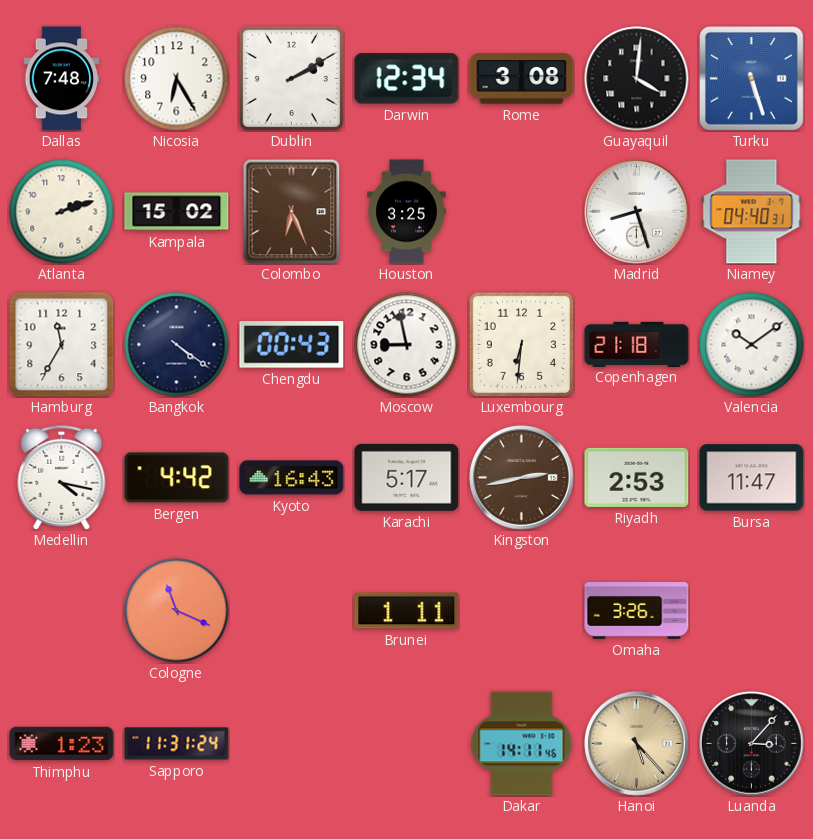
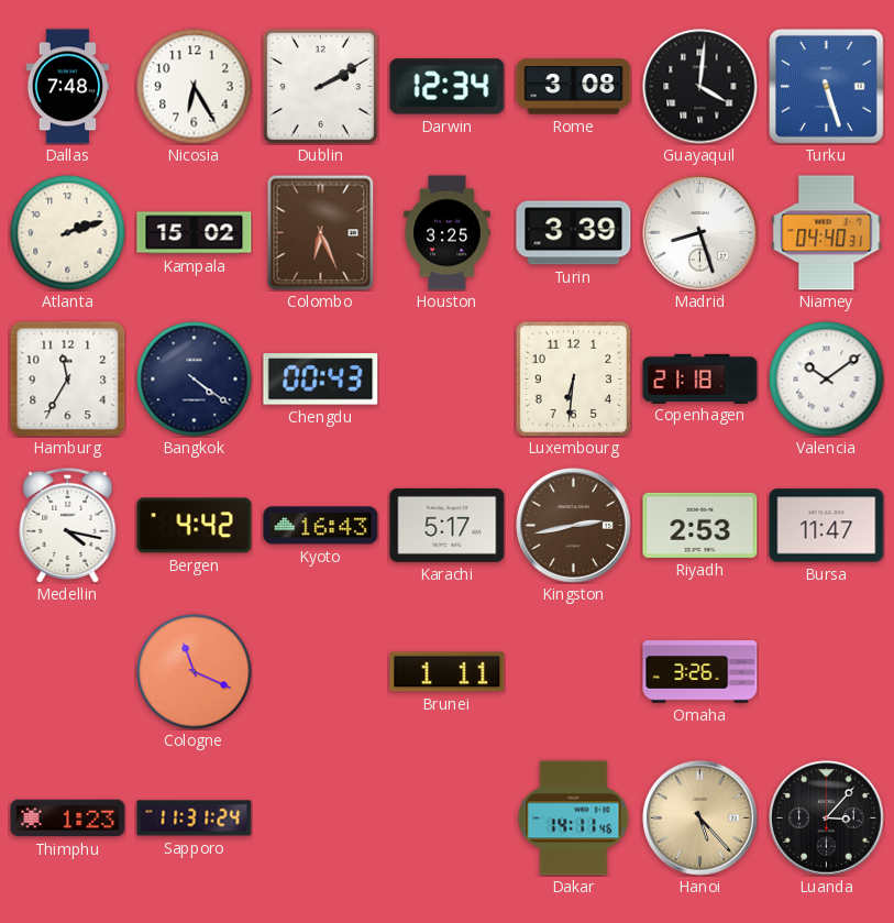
Turin: none -> 3:39
Moscow: 8:58 -> none
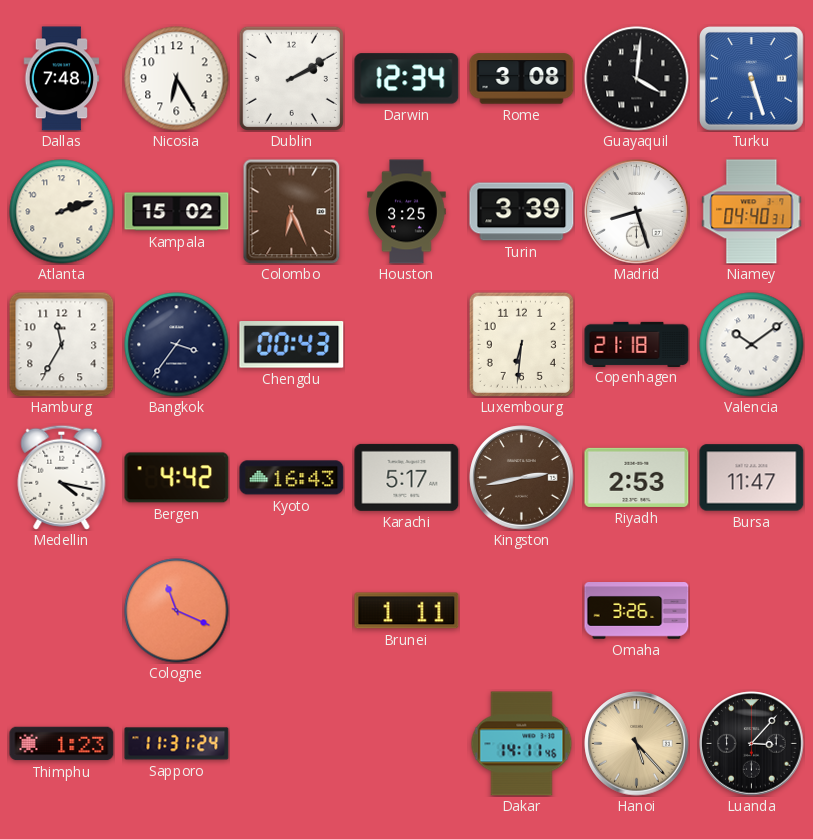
Bangkok: 4:21 -> 3:36
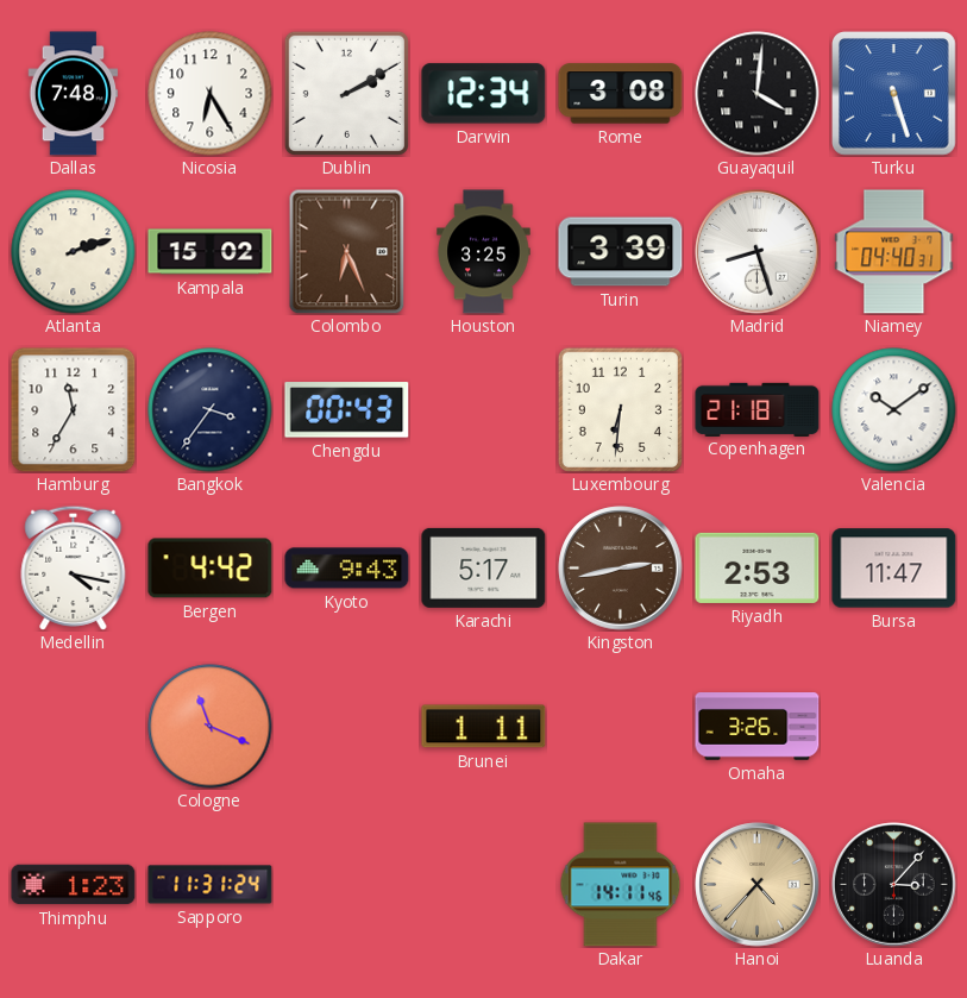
Kyoto: 16:43 -> 9:43
Hanoi: 5:23 -> 4:37
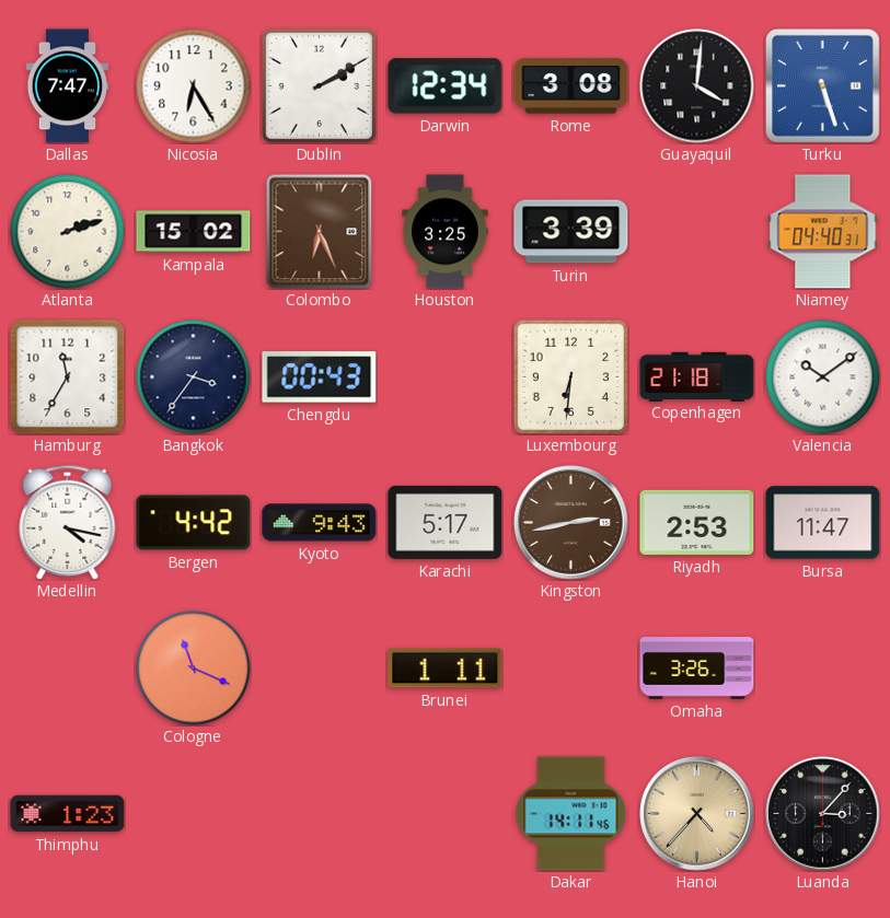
Dallas: 7:48 -> 7:47
Madrid: 8:27 -> none
Sapporo: 11:31 -> none
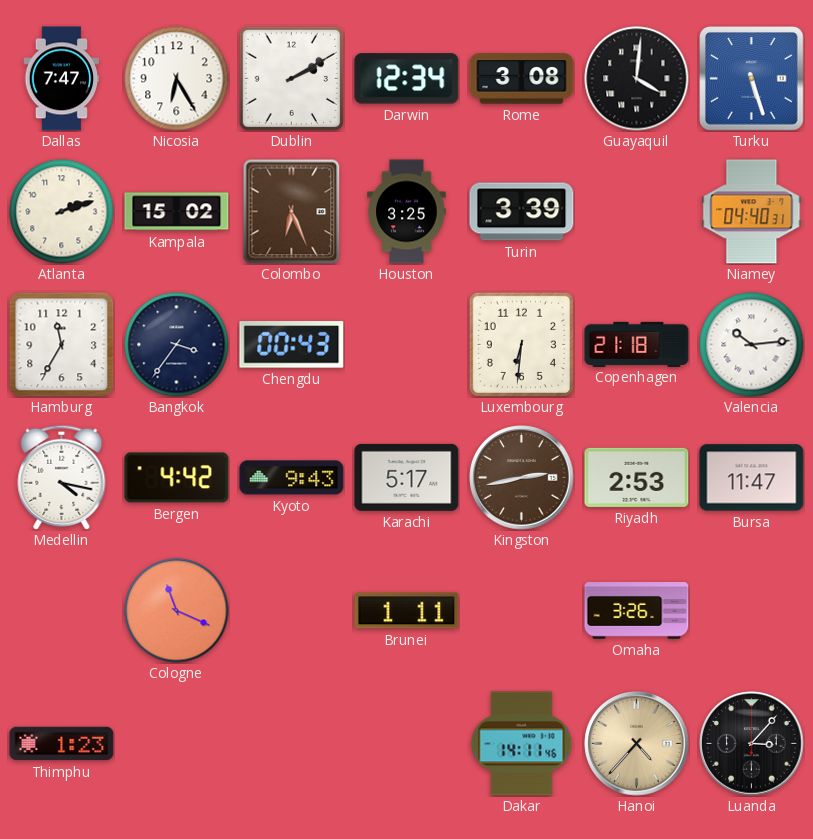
Valencia: 10:09 -> 10:14
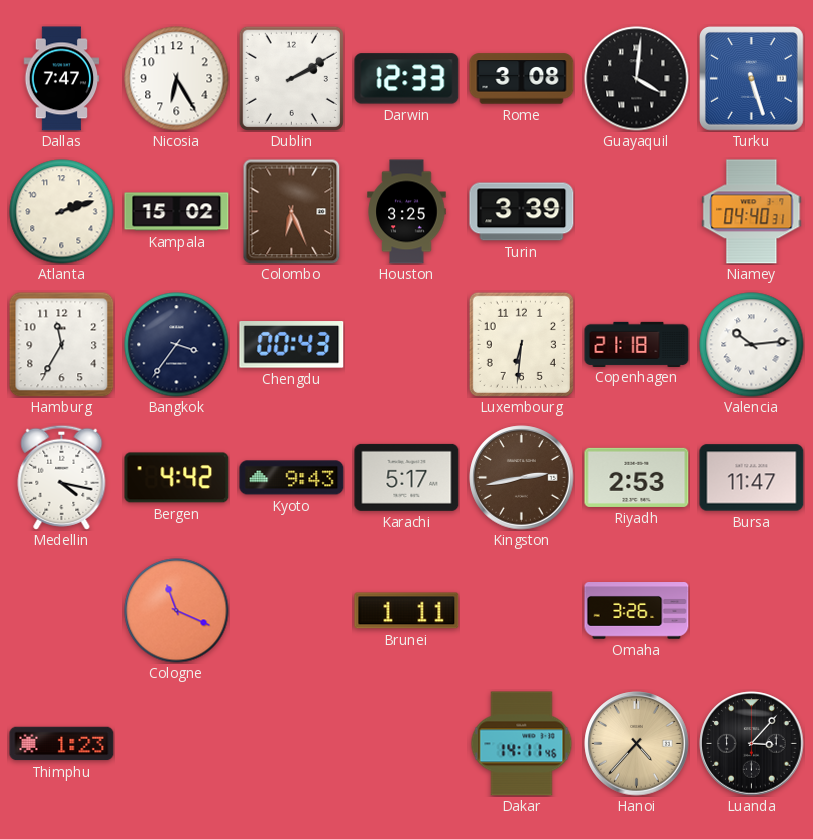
Darwin: 12:34 -> 12:33
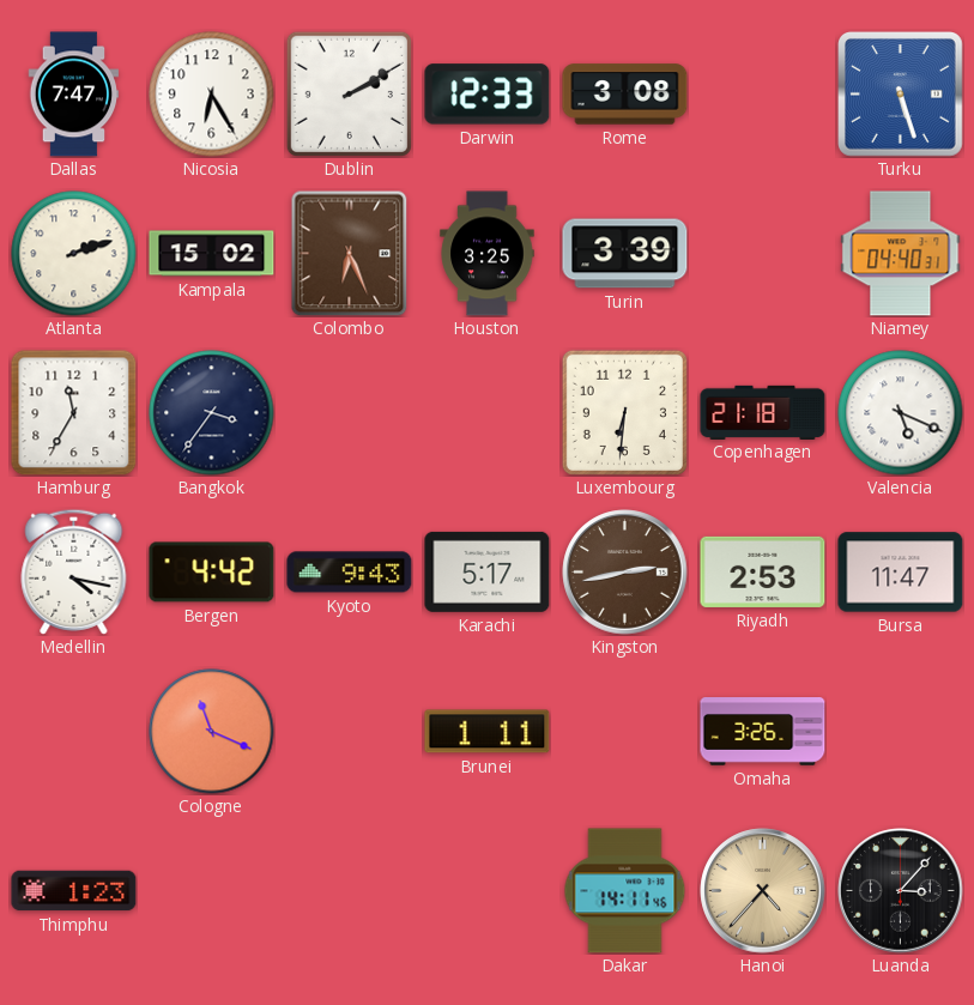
Guayaquil: 4:01 -> none
Chengdu: 00:43 -> none
Valencia: 10:14 -> 5:19
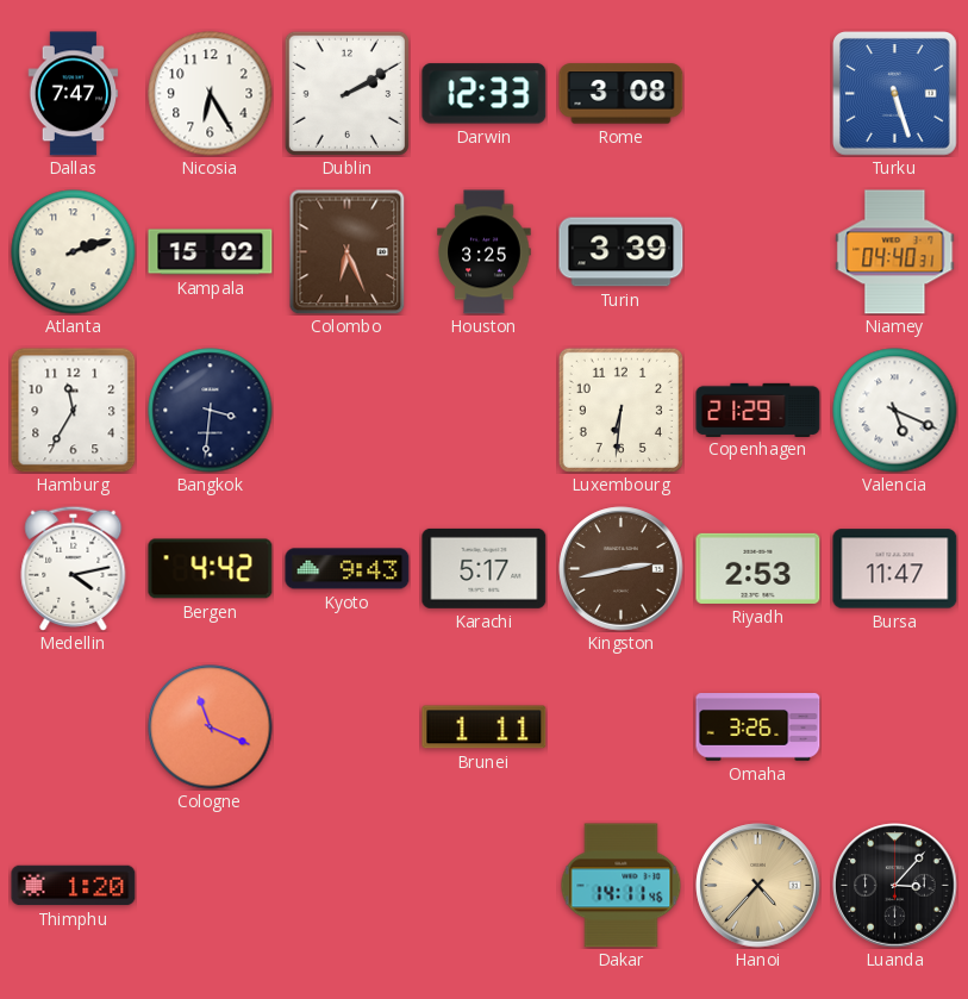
Bangkok: 3:36 -> 3:31
Copenhagen: 21:18 -> 21:29
Medellin: 4:17 -> 4:13
Thimphu: 1:23 -> 1:20
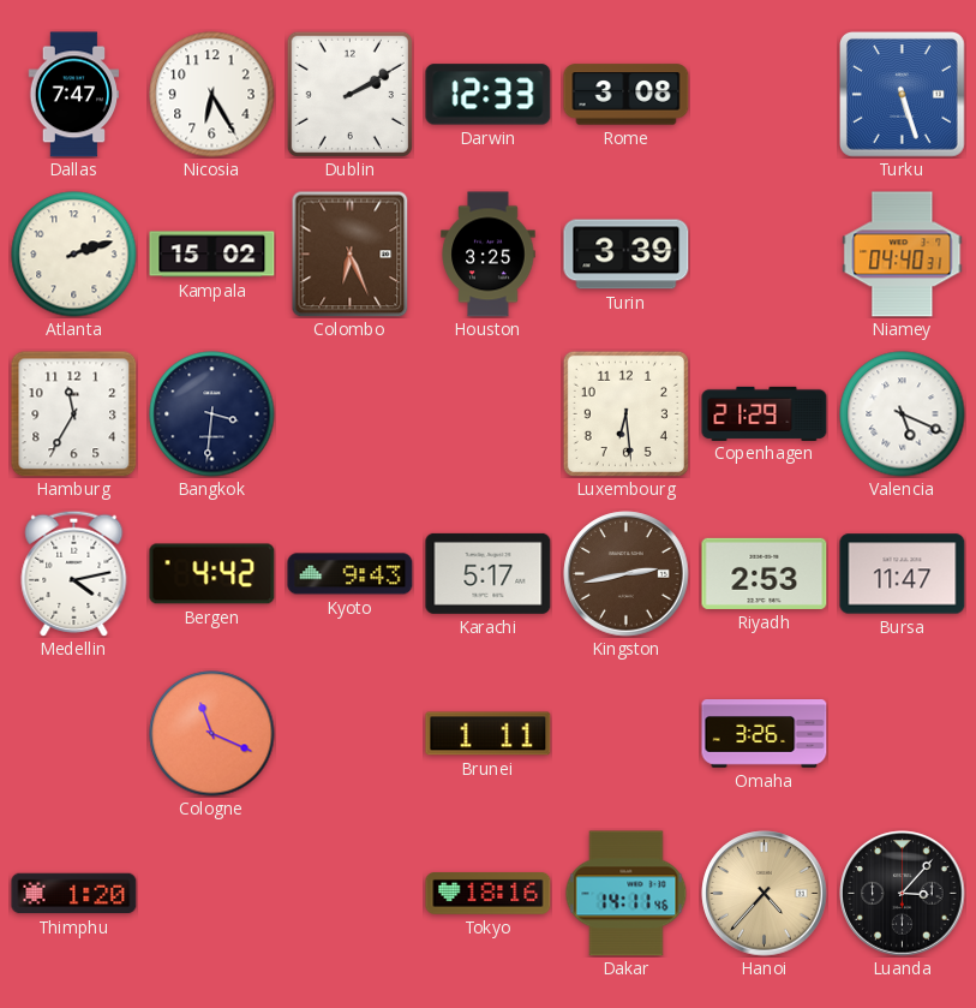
Luxembourg: 6:31 -> 6:29
Tokyo: none -> 18:16
